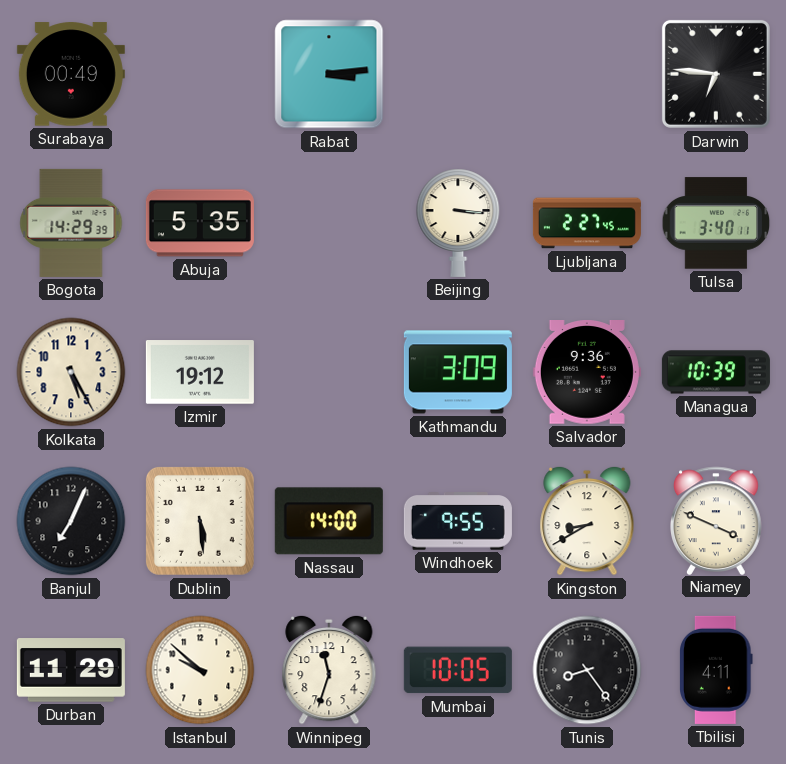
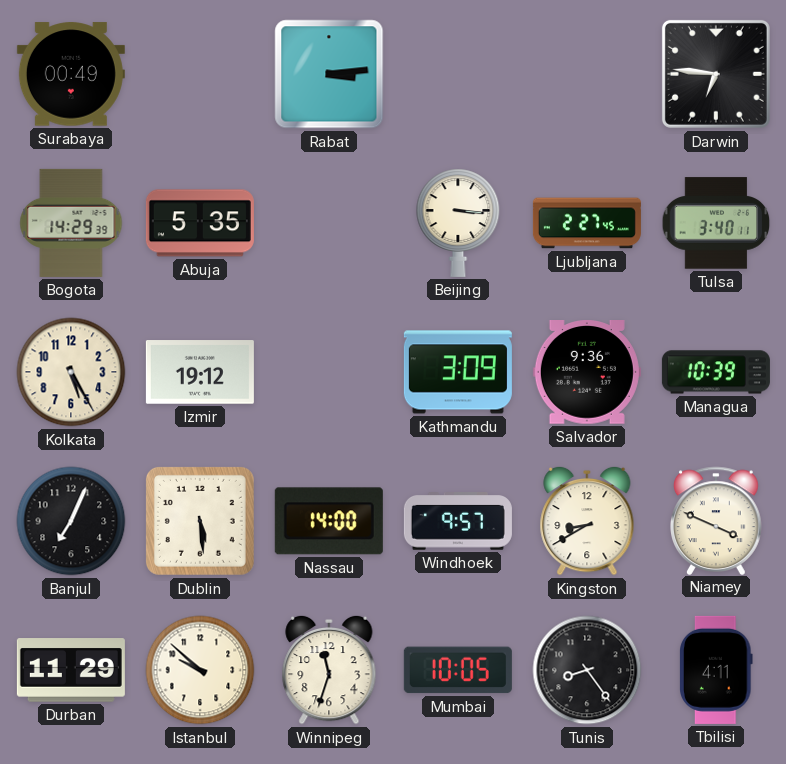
Windhoek: 9:55 -> 9:57
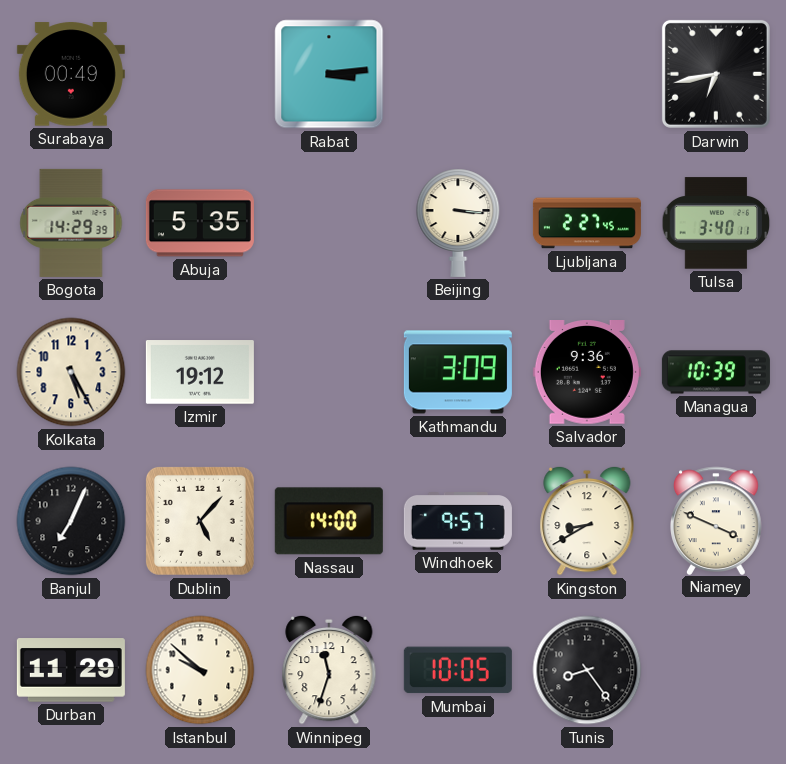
Darwin: 6:46 -> 6:43
Dublin: 5:29 -> 5:07
Tbilisi: 4:11 -> none
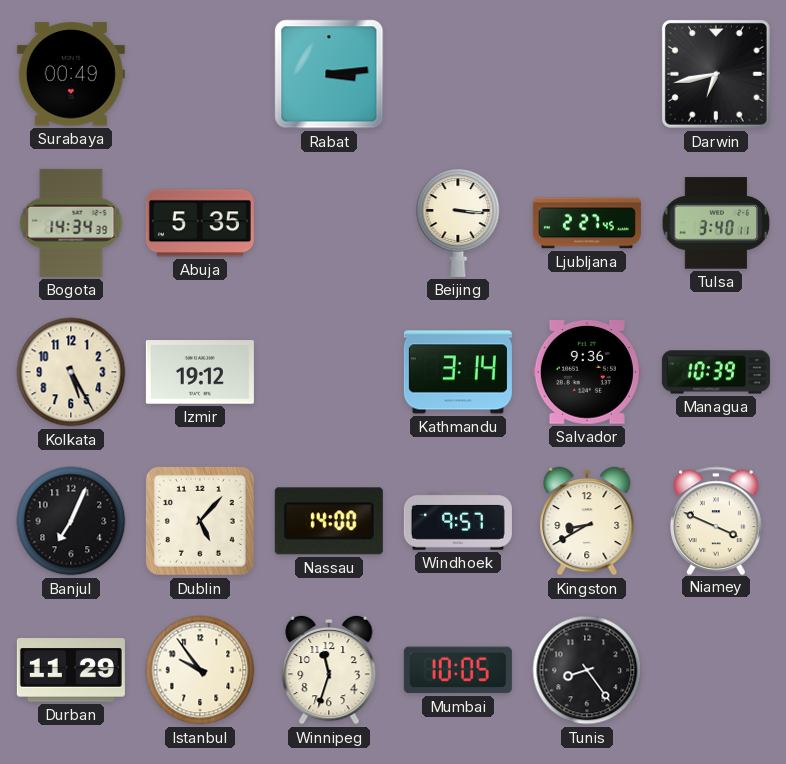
Bogota: 14:29 -> 14:34
Kathmandu: 3:09 -> 3:14
Istanbul: 9:52 -> 9:54
